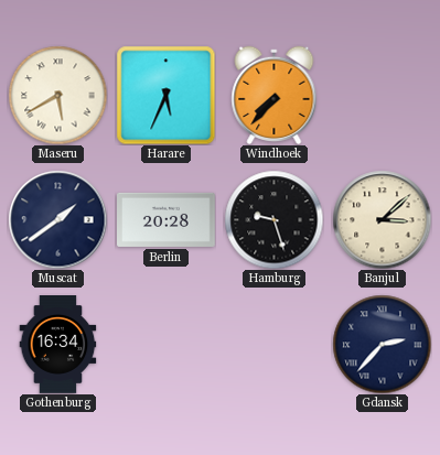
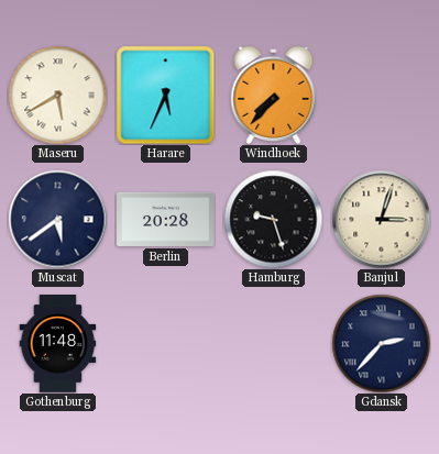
Muscat: 1:39 -> 5:39
Banjul: 3:08 -> 3:03
Gothenburg: 16:34 -> 11:48
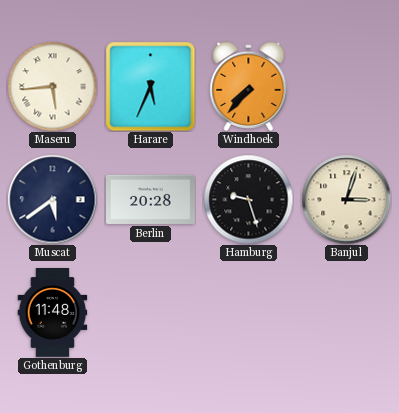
Maseru: 5:40 -> 5:44
Gdansk: 2:37 -> none
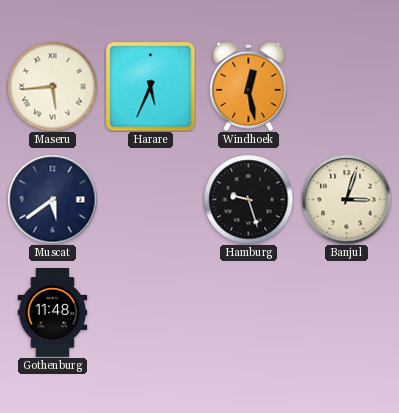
Windhoek: 7:37 -> 12:28
Berlin: 20:28 -> none
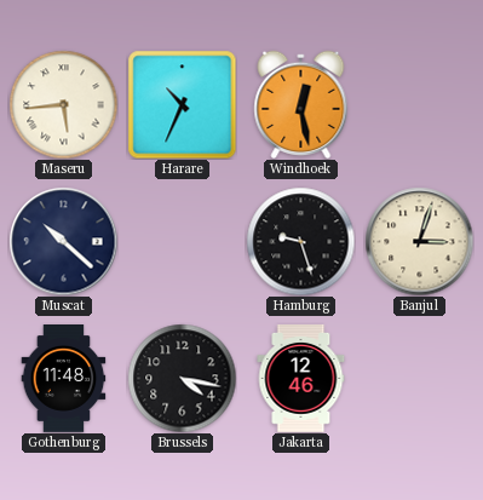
Harare: 5:34 -> 10:34
Muscat: 5:39 -> 10:22
Brussels: none -> 4:17
Jakarta: none -> 12:46
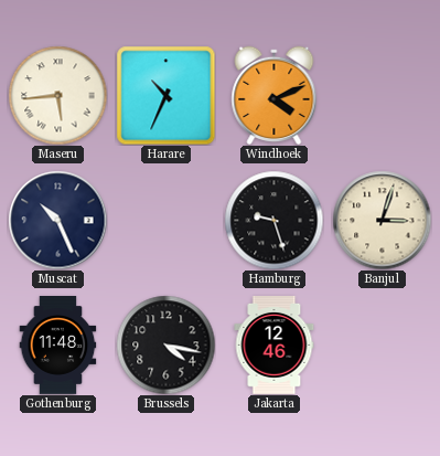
Windhoek: 12:28 -> 4:11
Muscat: 10:22 -> 10:26
